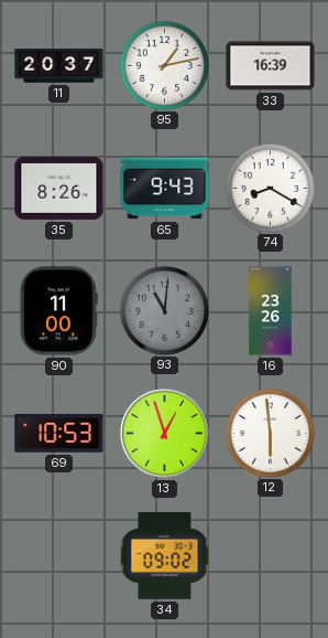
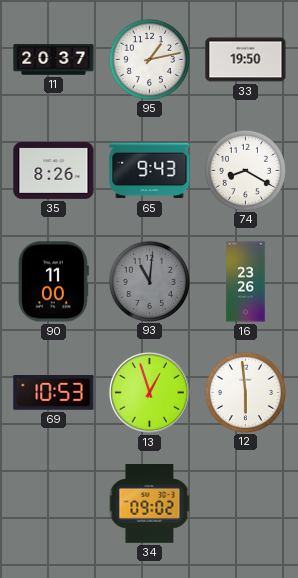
33: 16:39 -> 19:50
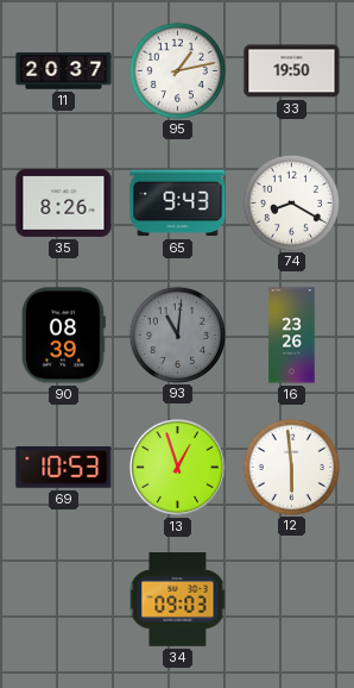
90: 11:00 -> 08:39
34: 09:02 -> 09:03
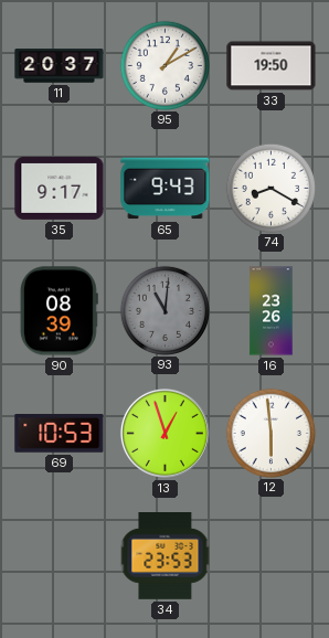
95: 1:13 -> 1:10
35: 8:26 -> 9:17
34: 09:03 -> 23:53
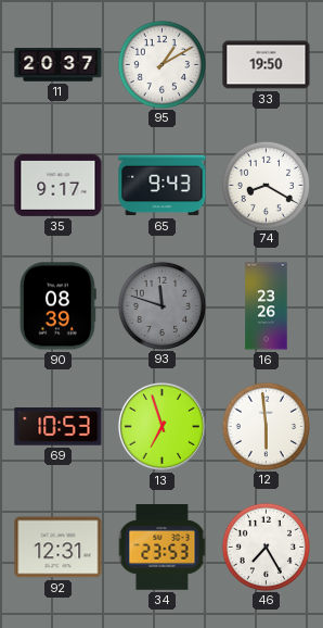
93: 11:01 -> 11:48
13: 12:57 -> 6:57
92: none -> 12:31
46: none -> 7:25
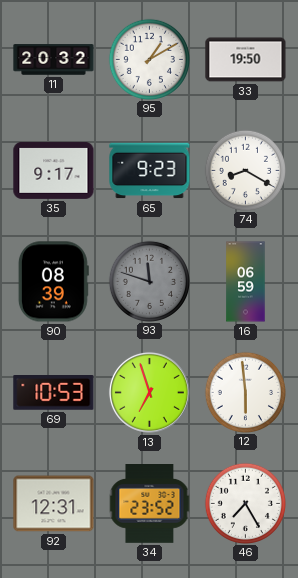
11: 20:37 -> 20:32
65: 9:43 -> 9:23
16: 23:26 -> 06:59
34: 23:53 -> 23:52
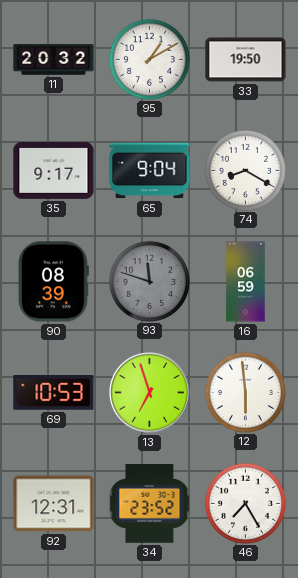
65: 9:23 -> 9:04
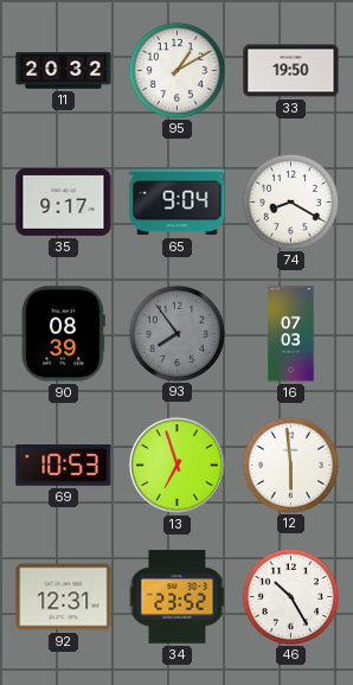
93: 11:48 -> 7:54
16: 06:59 -> 07:03
46: 7:25 -> 10:25
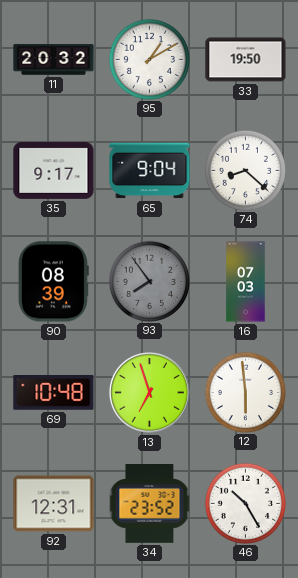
74: 8:20 -> 8:22
69: 10:53 -> 10:48
